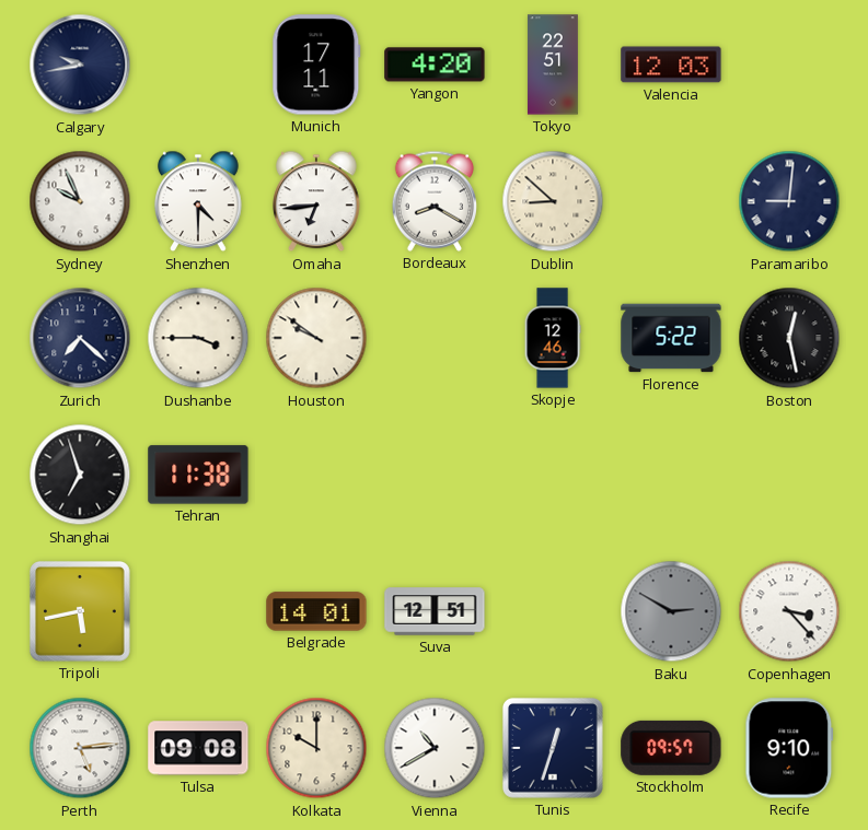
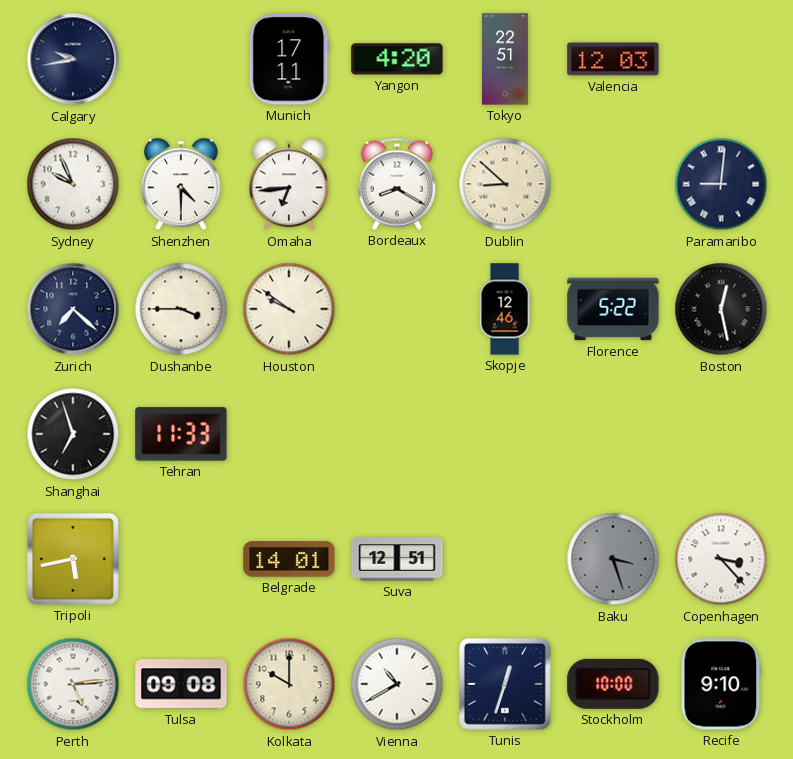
Tehran: 11:38 -> 11:33
Baku: 2:50 -> 3:27
Stockholm: 09:57 -> 10:00
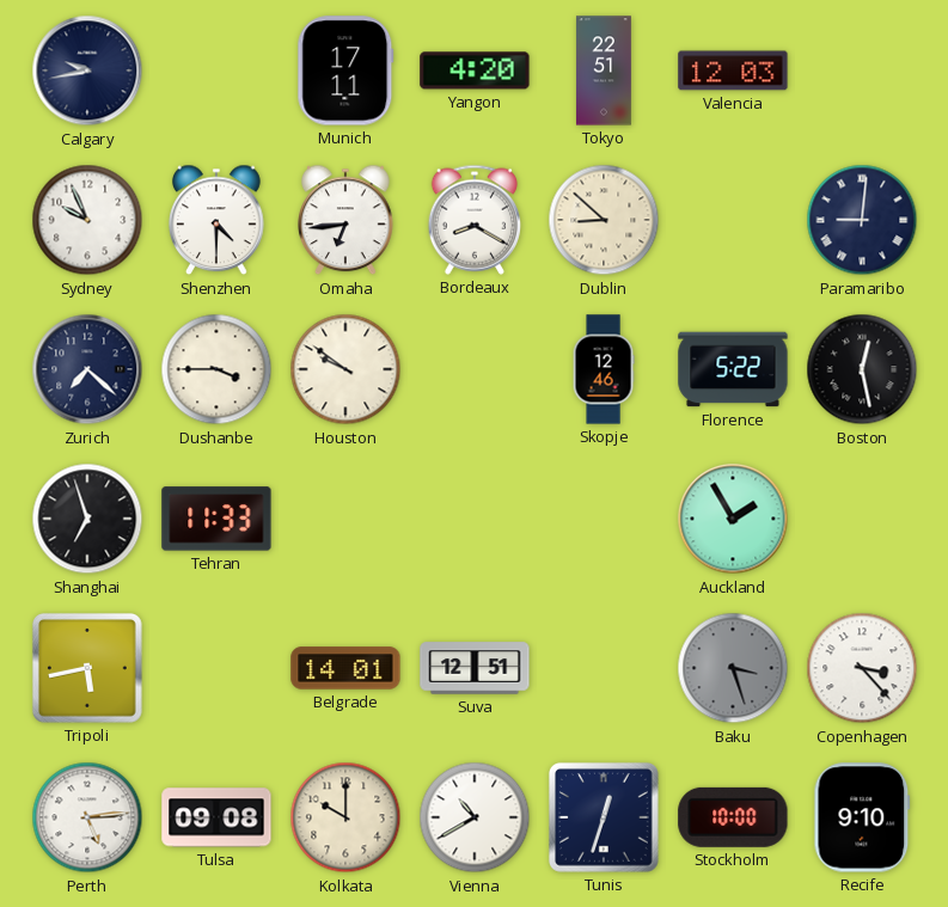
Auckland: none -> 1:55
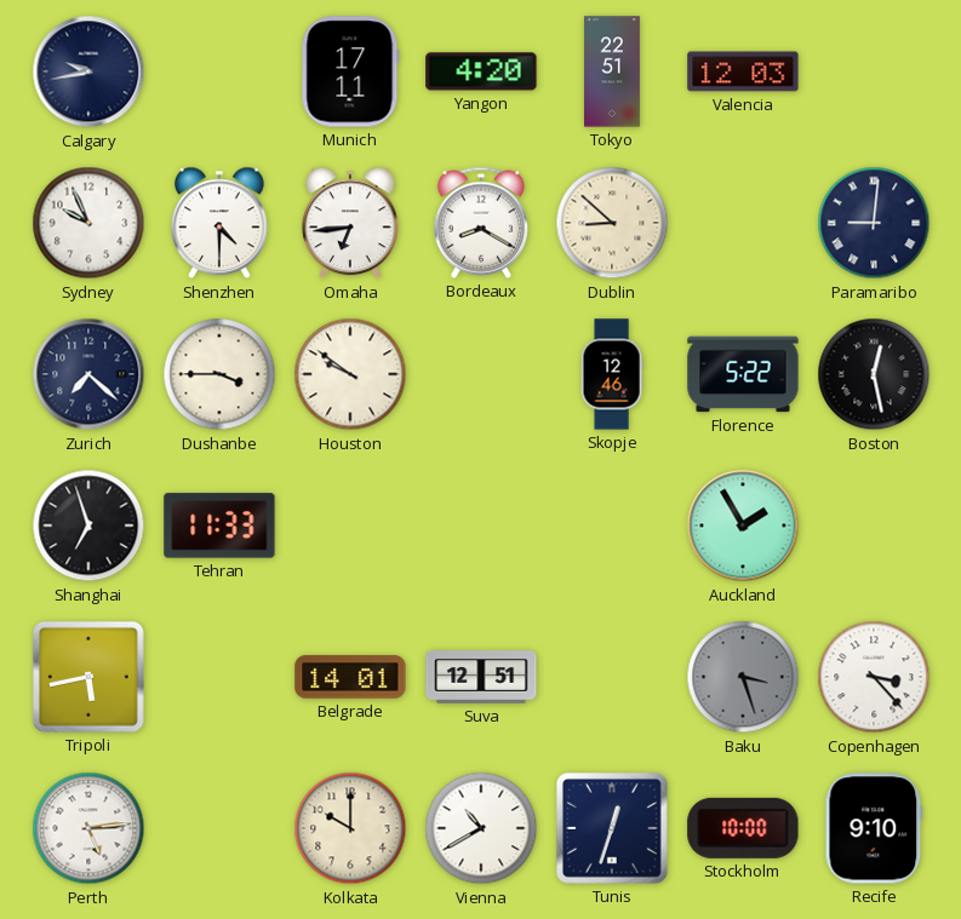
Tulsa: 09:08 -> none
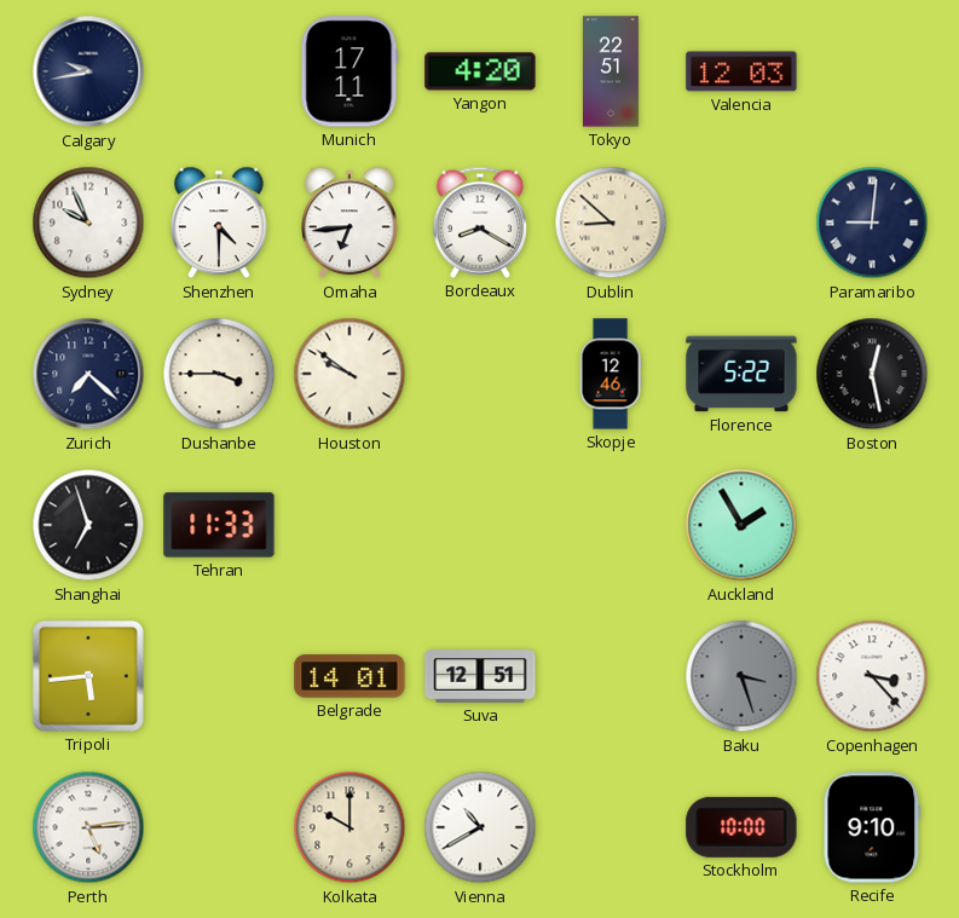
Tripoli: 5:43 -> 5:44
Tunis: 12:33 -> none
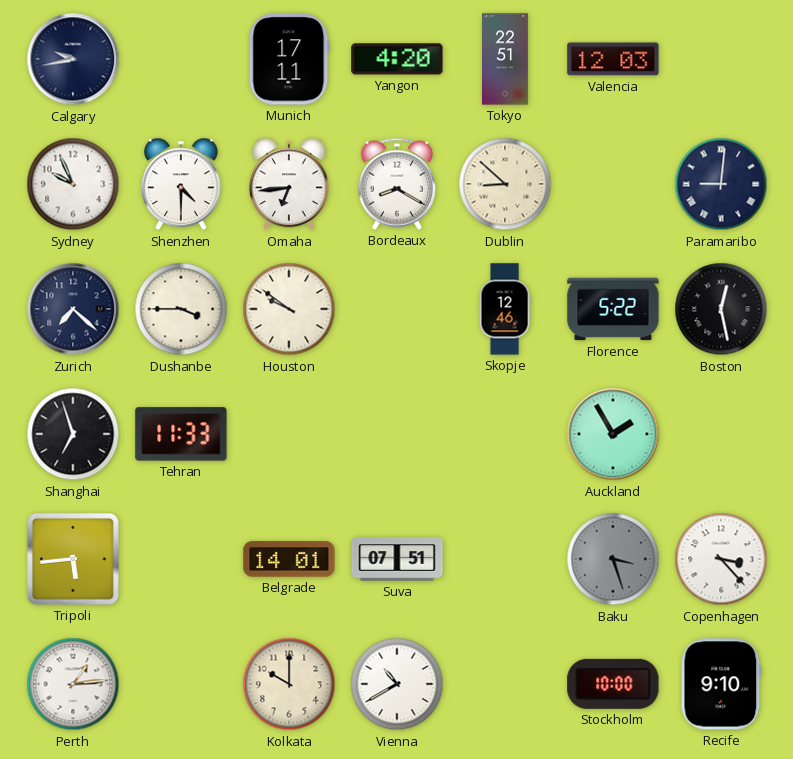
Suva: 12:51 -> 07:51
Perth: 5:14 -> 1:14
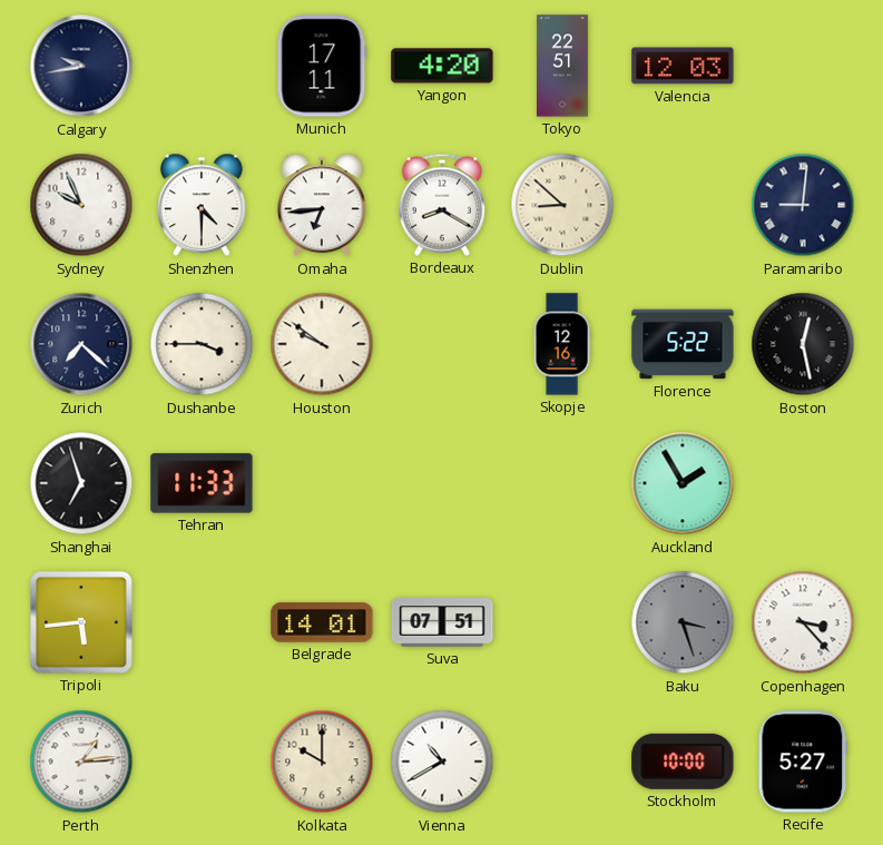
Skopje: 12:46 -> 12:16
Recife: 9:10 -> 5:27
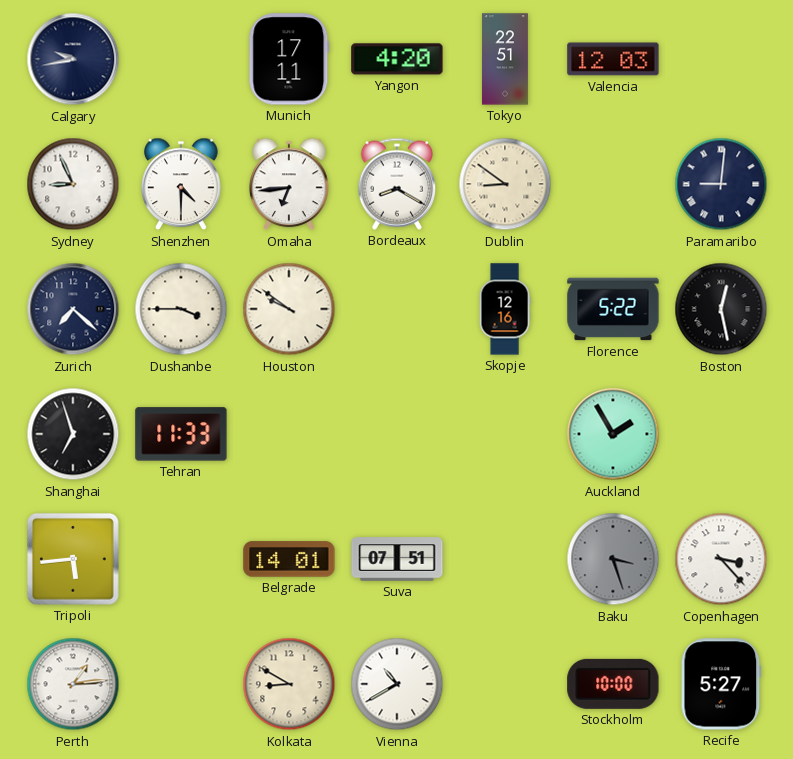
Sydney: 9:56 -> 8:56
Dublin: 8:52 -> 8:51
Kolkata: 10:00 -> 8:50
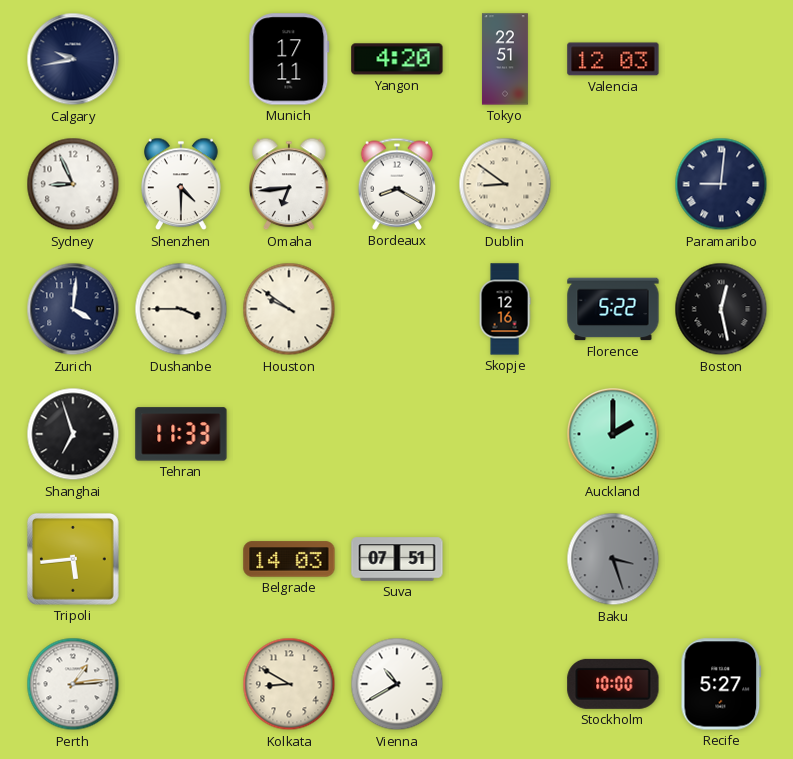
Zurich: 7:22 -> 4:01
Auckland: 1:55 -> 2:00
Belgrade: 14:01 -> 14:03
Copenhagen: 3:23 -> none
